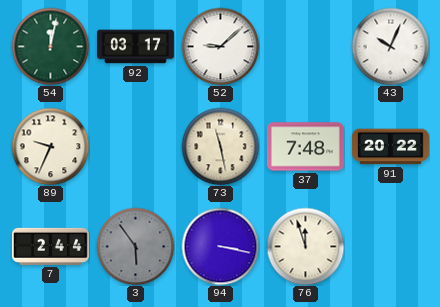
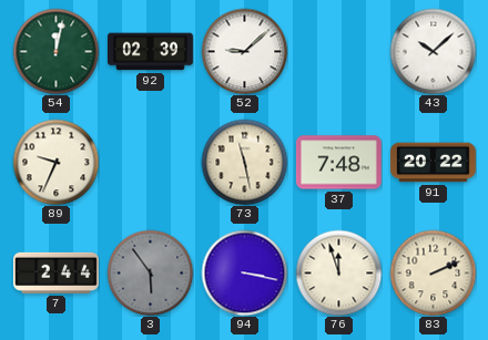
92: 03:17 -> 02:39
43: 10:04 -> 10:08
83: none -> 2:11
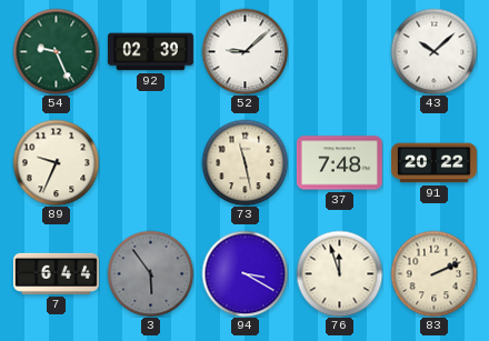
54: 12:02 -> 9:26
7: 2:44 -> 6:44
94: 3:17 -> 3:20
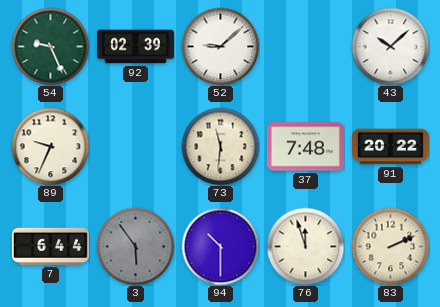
73: 11:28 -> 11:31
94: 3:20 -> 10:30
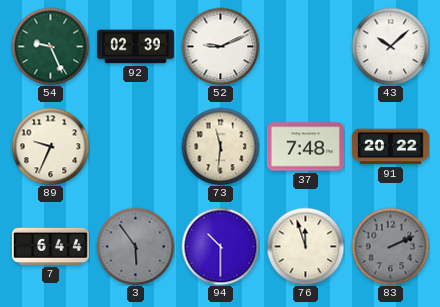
52: 9:08 -> 9:11
83 dial: cream -> grey
